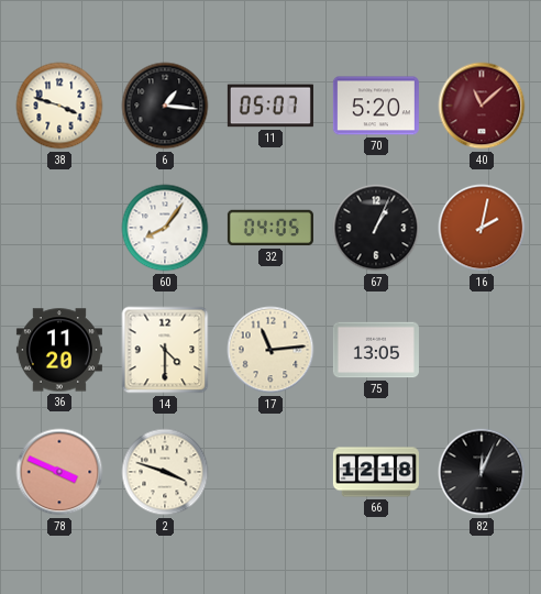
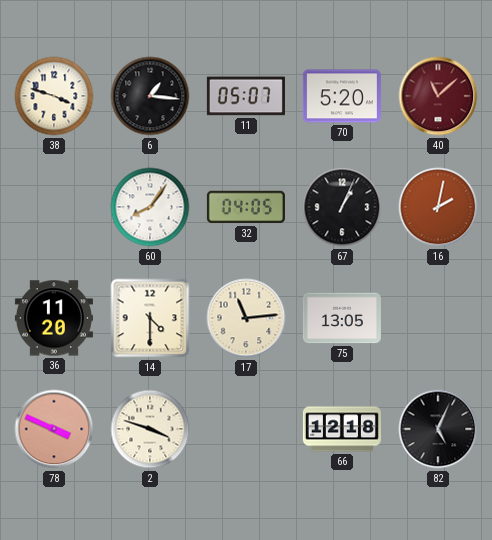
82: 12:04 -> 5:04
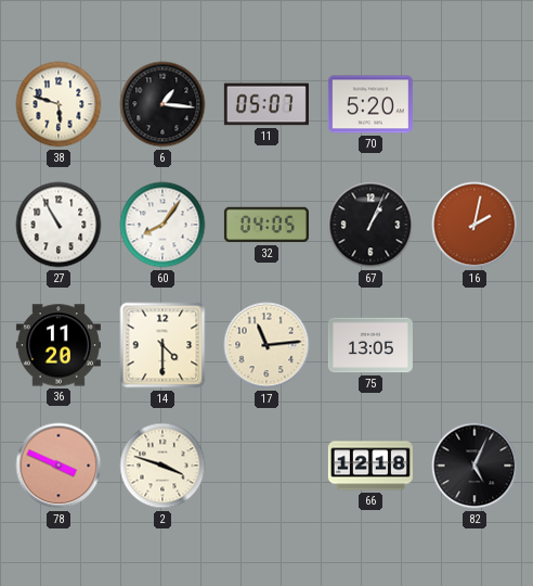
38: 3:48 -> 5:48
40: 11:08 -> none
27: none -> 10:55
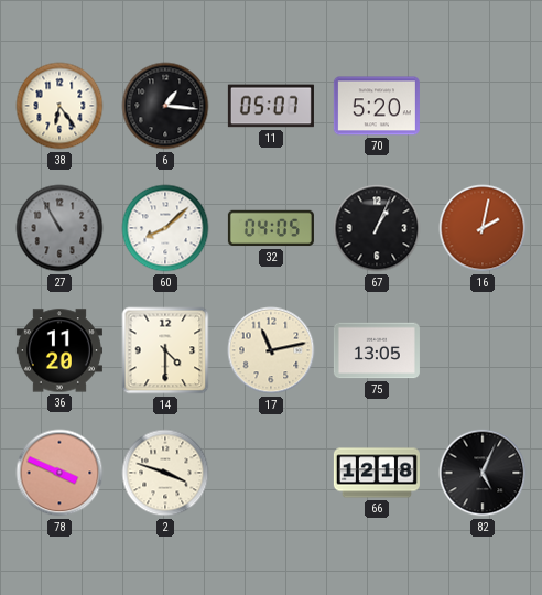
38: 5:48 -> 6:24
27 dial: white -> grey
60: 8:06 -> 8:08
17: 11:14 -> 11:13
